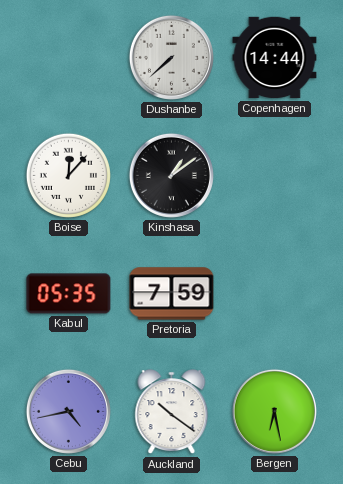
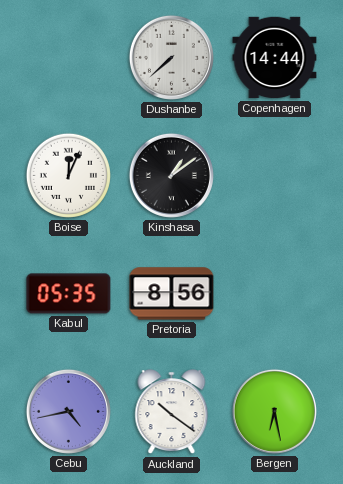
Boise: 12:07 -> 12:04
Pretoria: 7:59 -> 8:56
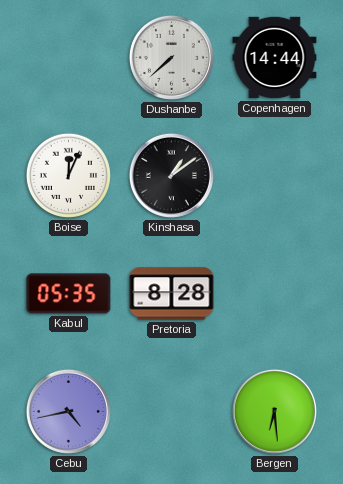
Pretoria: 8:56 -> 8:28
Auckland: 10:21 -> none
Bergen: 6:28 -> 6:29
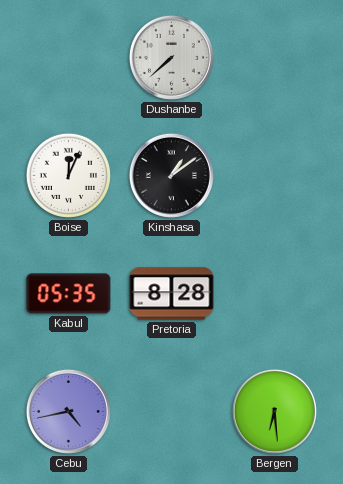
Copenhagen: 14:44 -> none
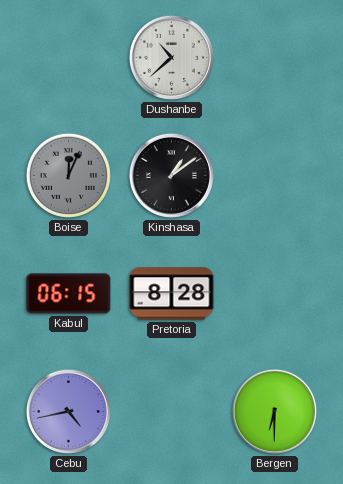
Dushanbe: 7:38 -> 10:38
Boise dial: white -> grey
Kabul: 05:35 -> 06:15
Bergen: 6:29 -> 6:30
